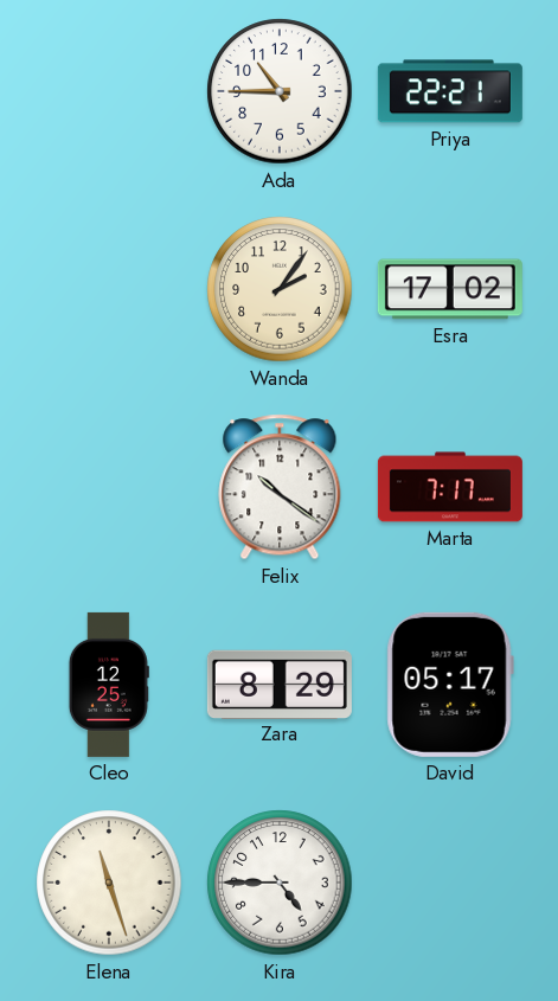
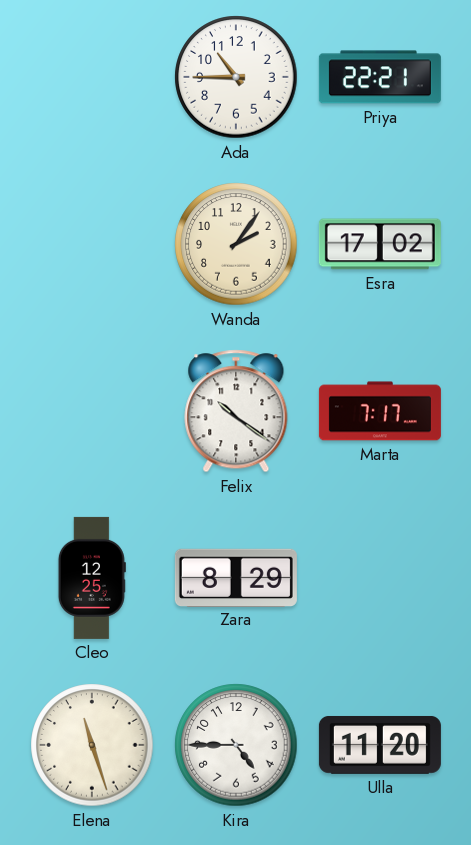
David: 05:17 -> none
Ulla: none -> 11:20
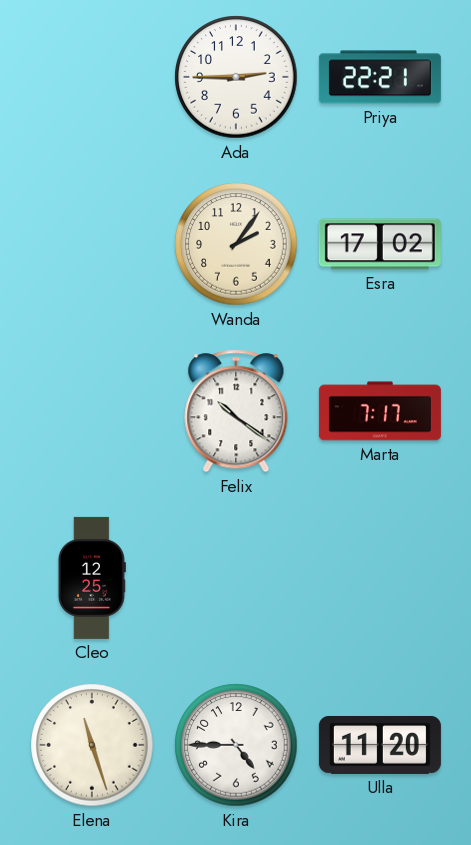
Ada: 10:45 -> 2:45
Zara: 8:29 -> none
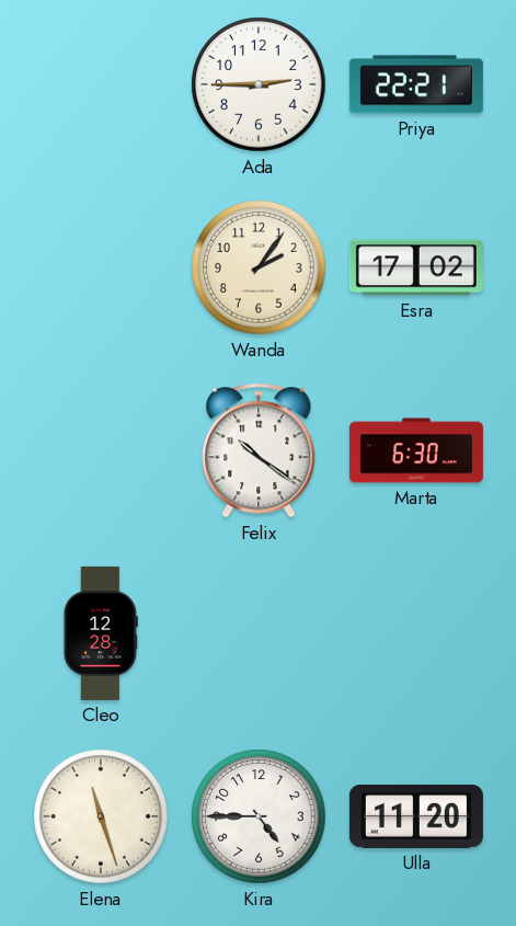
Marta: 7:17 -> 6:30
Cleo: 12:25 -> 12:28
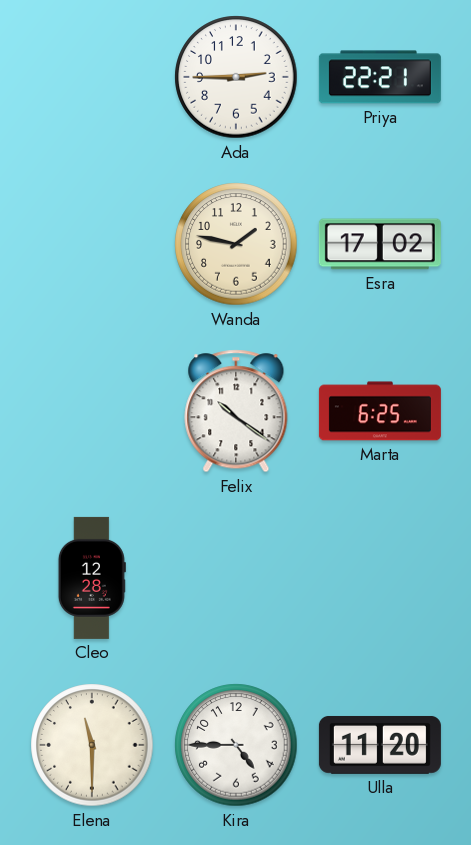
Wanda: 2:06 -> 1:47
Marta: 6:30 -> 6:25
Elena: 11:27 -> 11:30
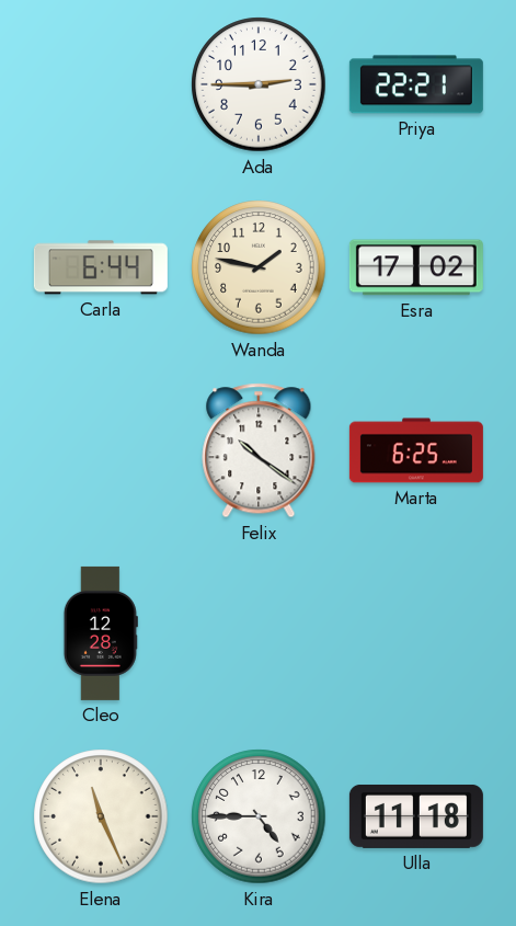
Carla: none -> 6:44
Elena: 11:30 -> 11:26
Ulla: 11:20 -> 11:18
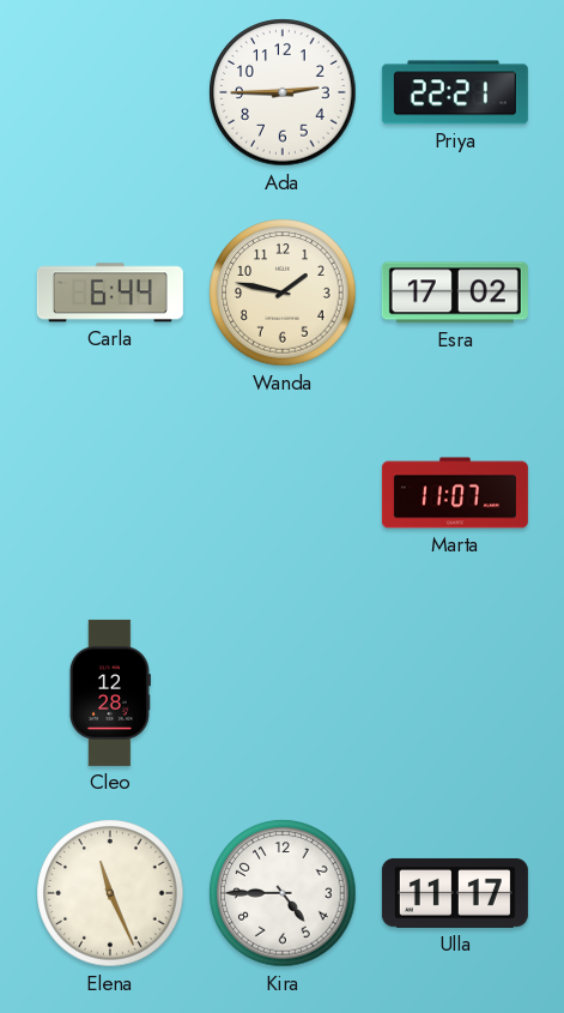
Felix: 10:21 -> none
Marta: 6:25 -> 11:07
Ulla: 11:18 -> 11:17
